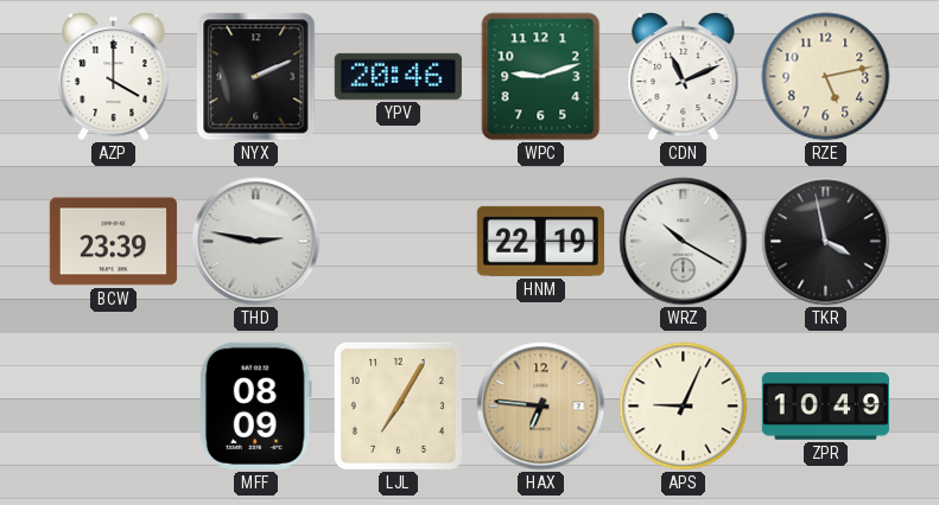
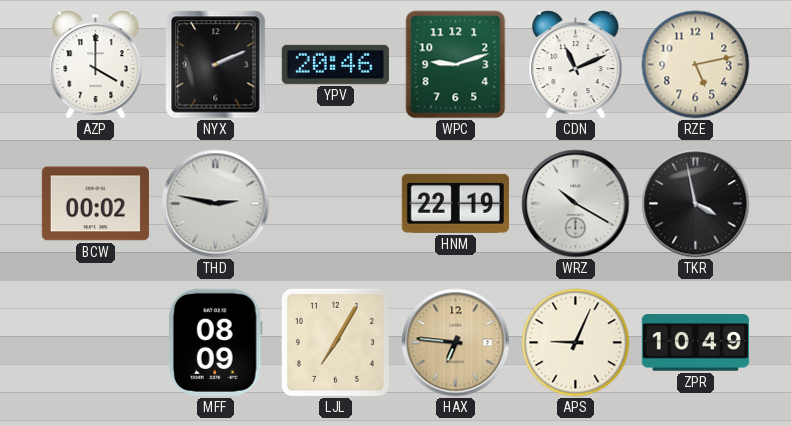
BCW: 23:39 -> 00:02
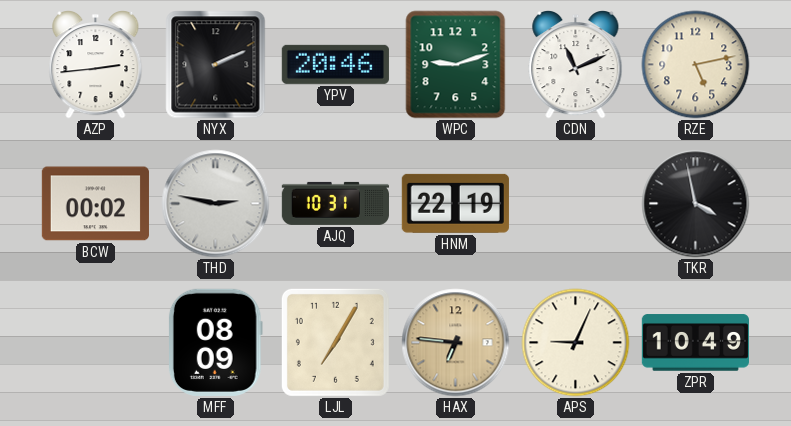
AZP: 4:00 -> 2:44
AJQ: none -> 10:31
WRZ: 10:20 -> none
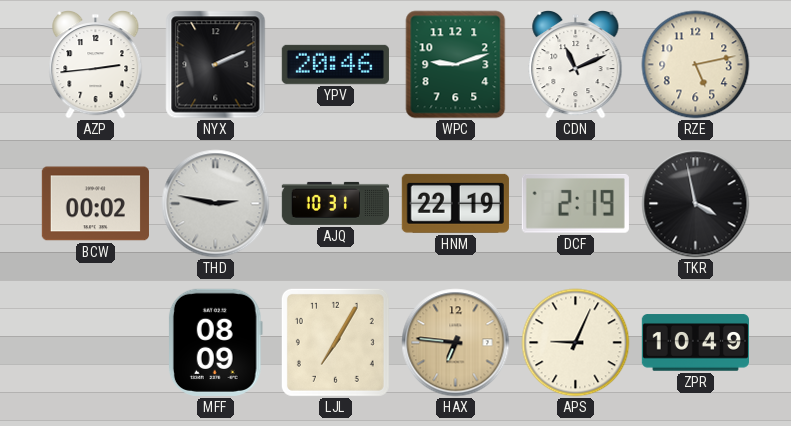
DCF: none -> 2:19
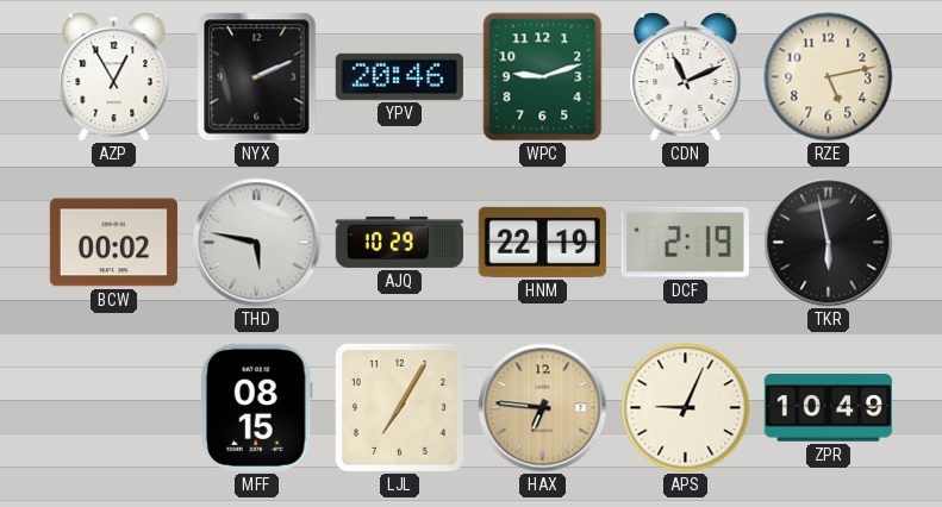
AZP: 2:44 -> 12:55
THD: 2:47 -> 5:47
AJQ: 10:31 -> 10:29
TKR: 3:58 -> 5:58
MFF: 08:09 -> 08:15
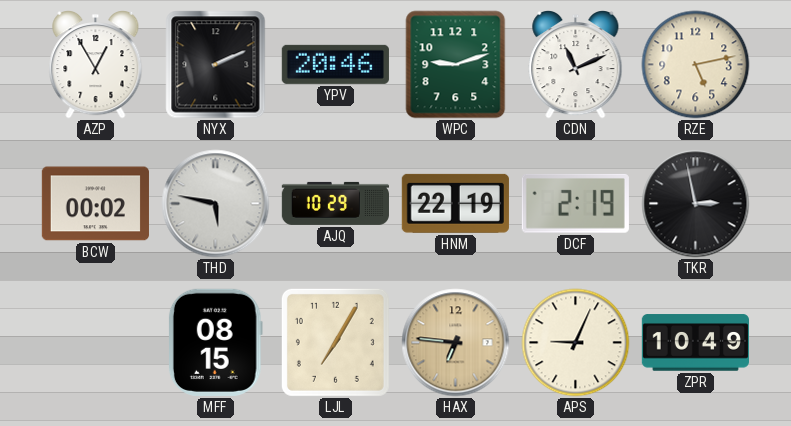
TKR: 5:58 -> 2:58
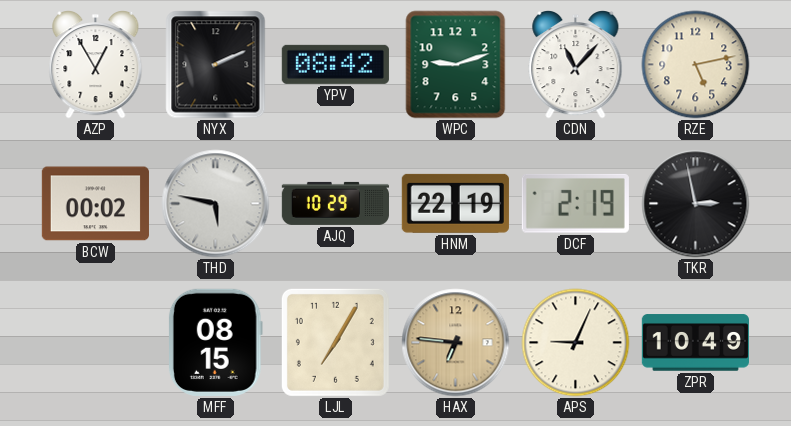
YPV: 20:46 -> 08:42
CDN: 11:11 -> 11:07
